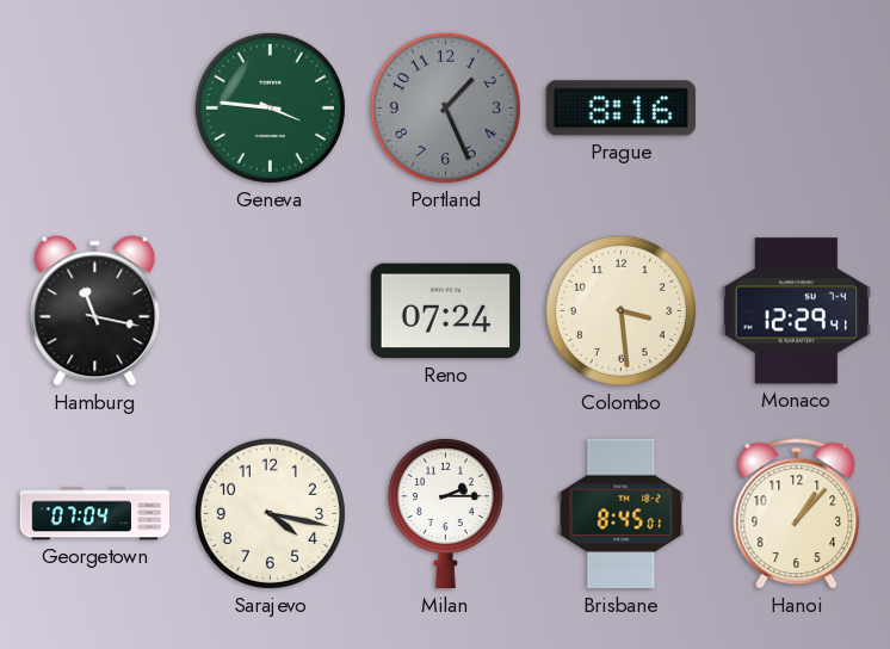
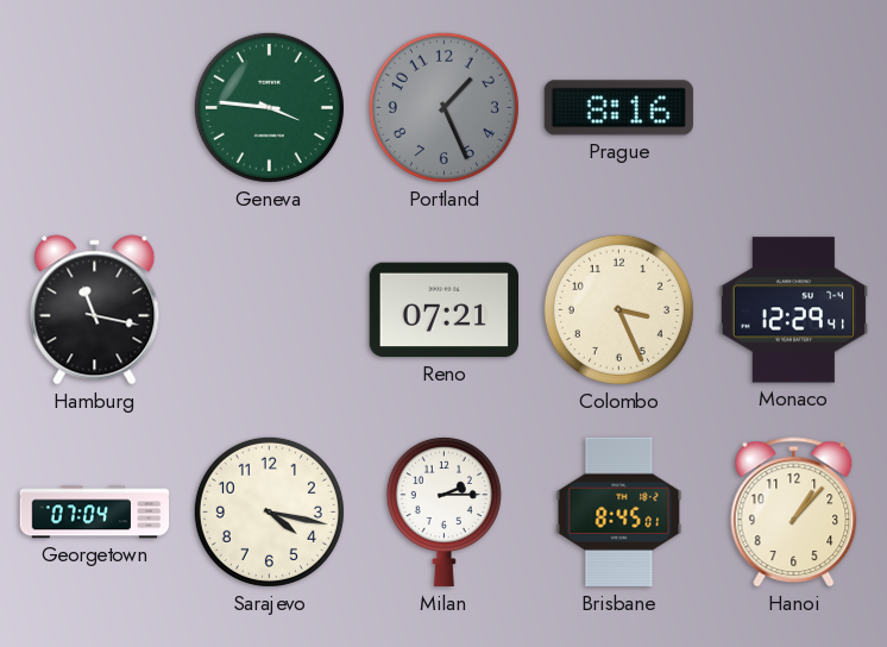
Reno: 07:24 -> 07:21
Colombo: 3:29 -> 3:26
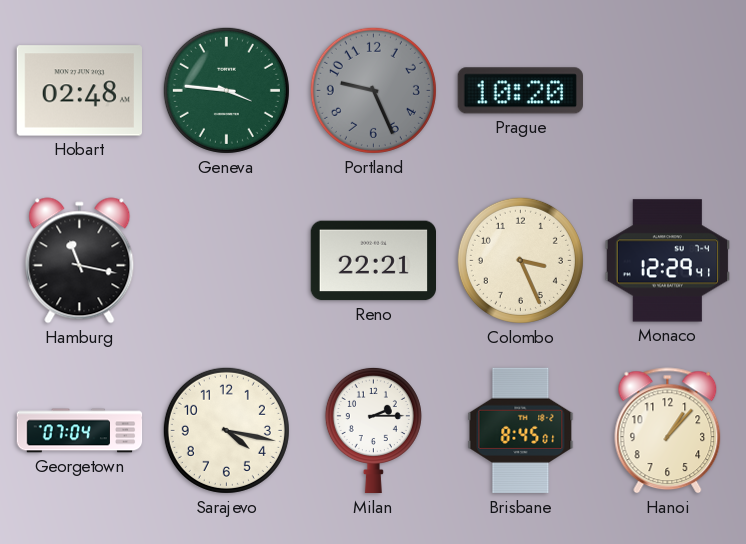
Hobart: none -> 02:48
Portland: 1:26 -> 9:26
Prague: 8:16 -> 10:20
Reno: 07:21 -> 22:21
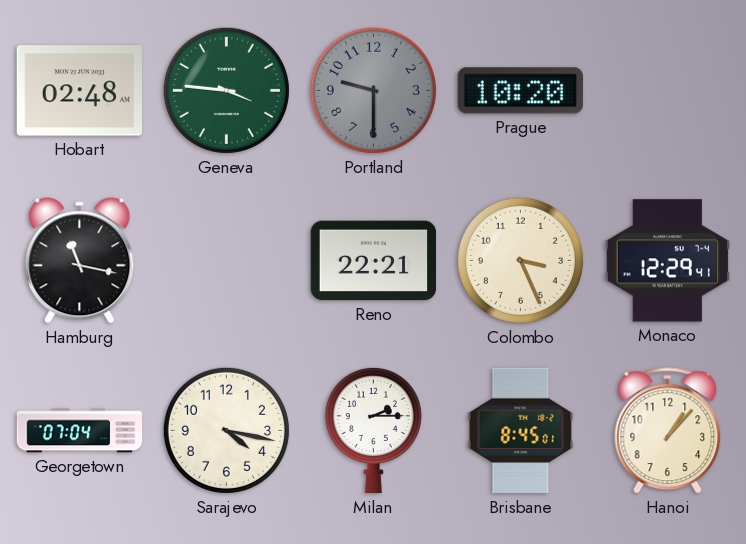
Portland: 9:26 -> 9:30
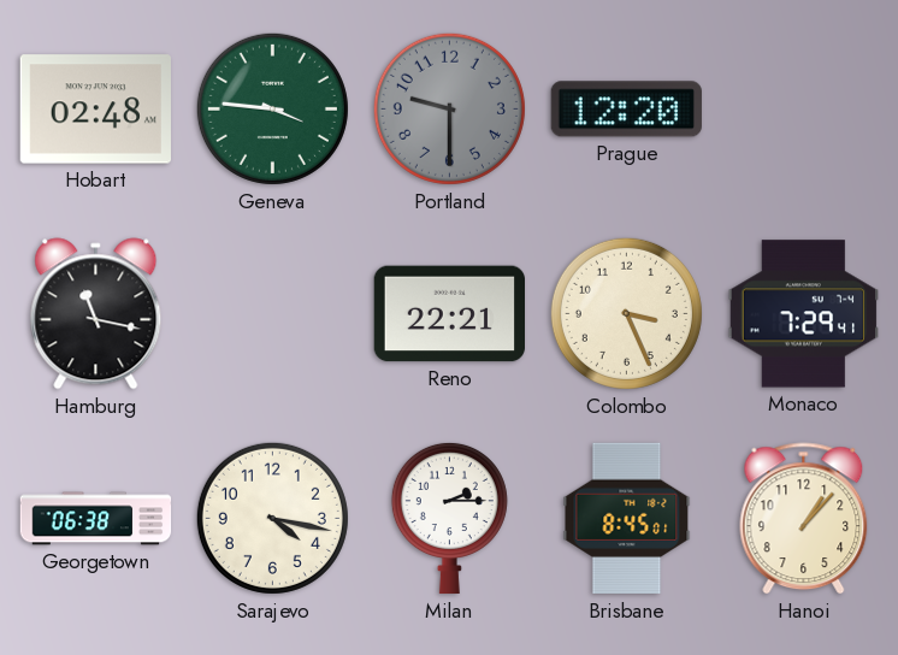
Prague: 10:20 -> 12:20
Monaco: 12:29 -> 7:29
Georgetown: 07:04 -> 06:38
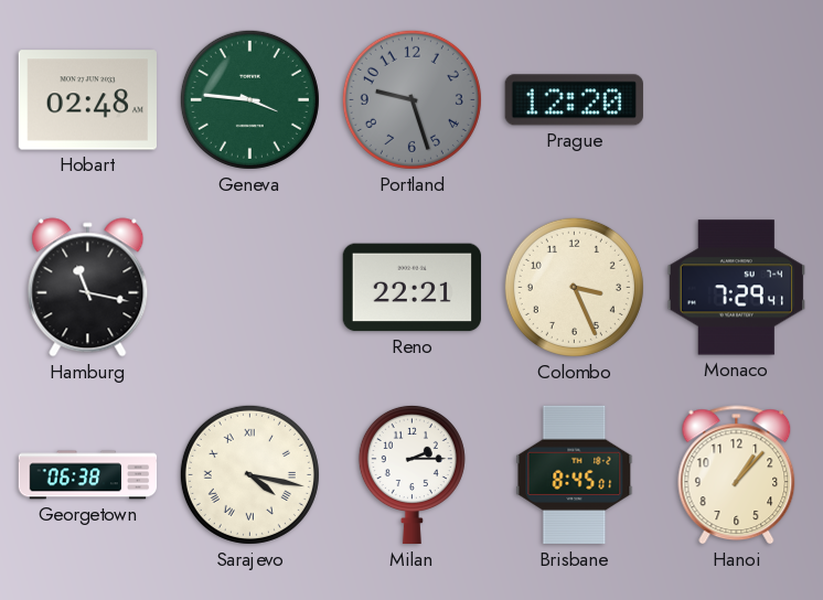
Portland: 9:30 -> 9:27
Sarajevo numerals: Arabic -> Roman
